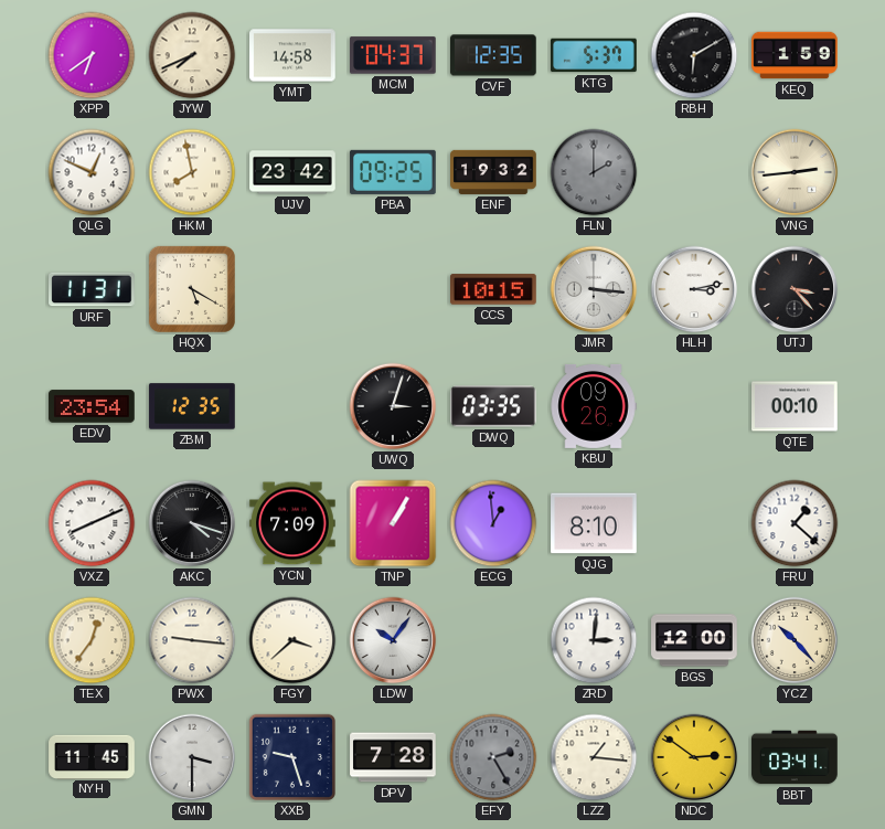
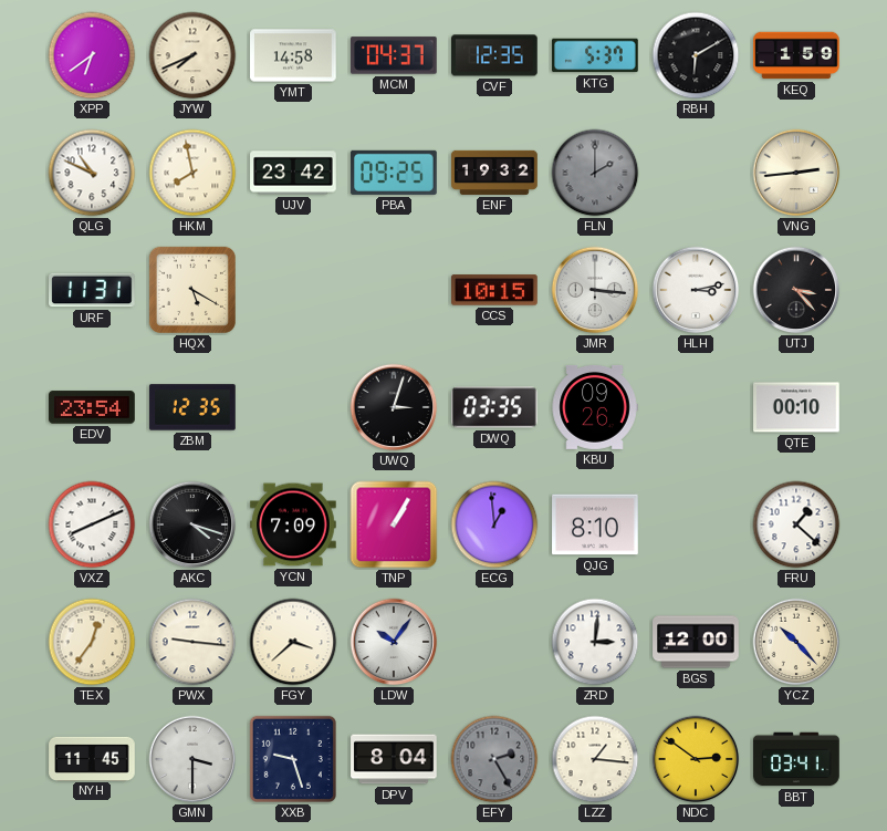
QLG: 12:49 -> 10:49
DPV: 7:28 -> 8:04
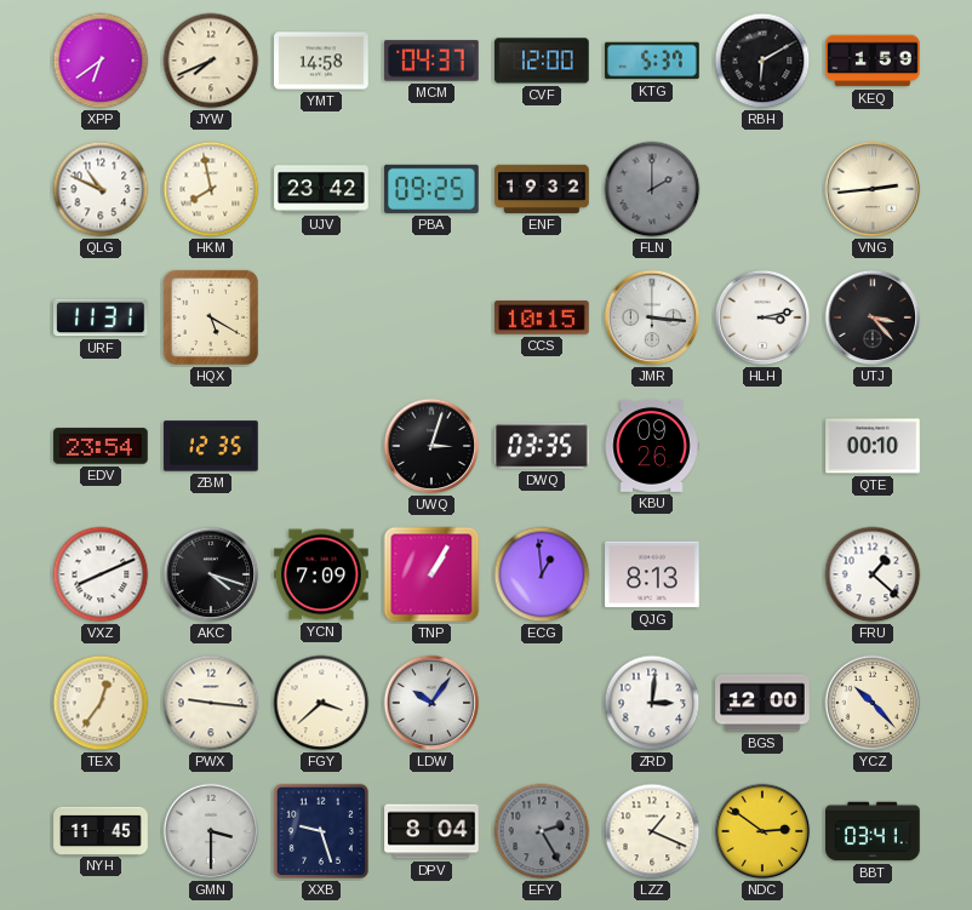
CVF: 12:35 -> 12:00
QJG: 8:10 -> 8:13
LZZ: 1:16 -> 1:19
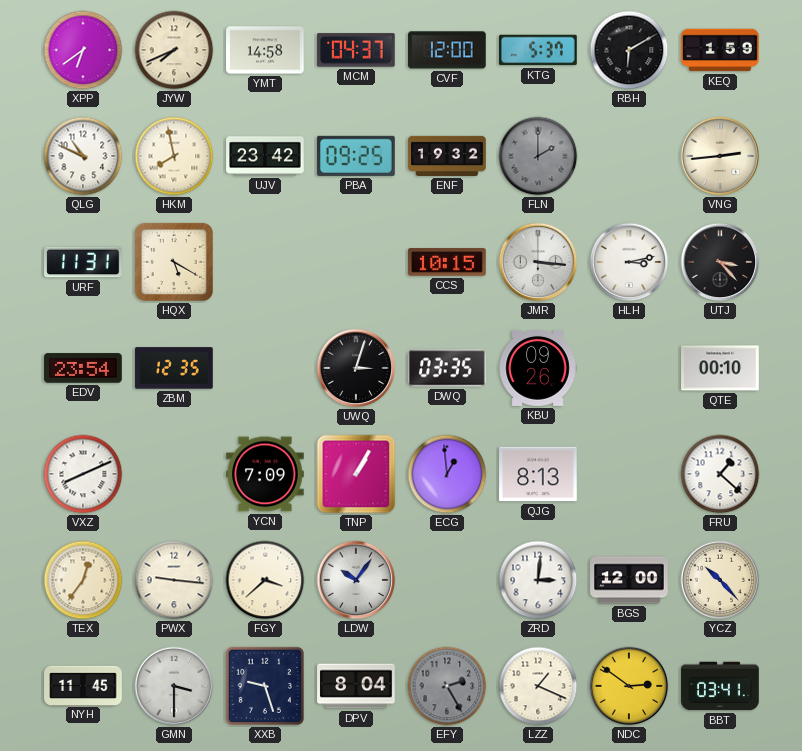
AKC: 4:18 -> none
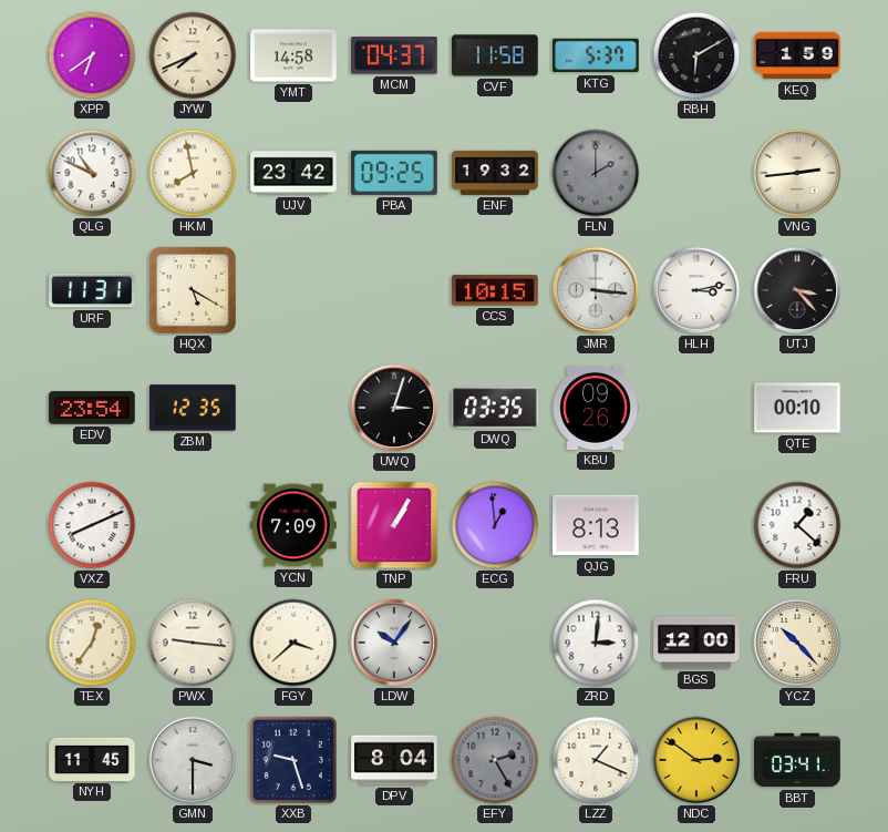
CVF: 12:00 -> 11:58
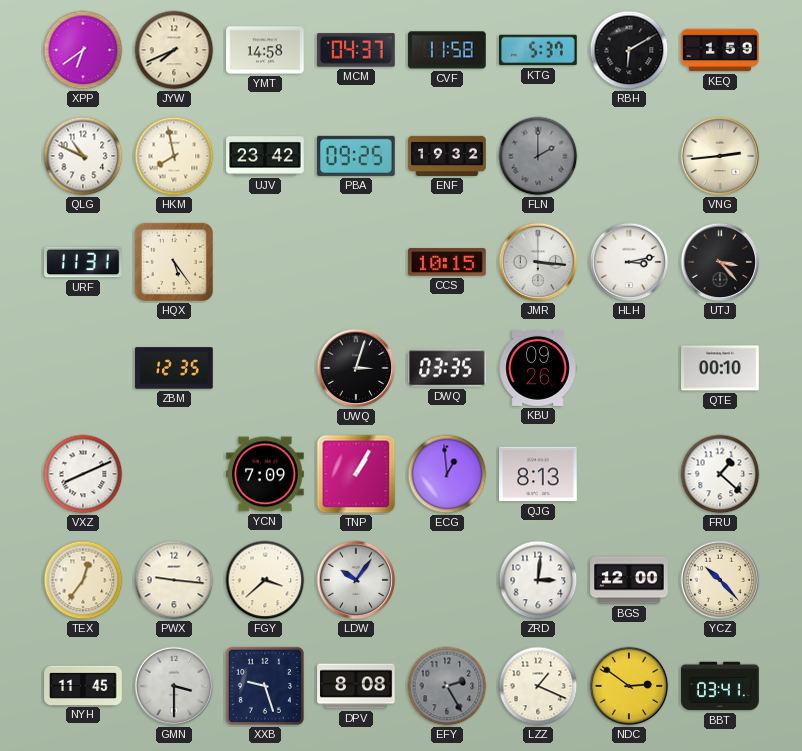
HQX: 5:20 -> 5:24
EDV: 23:54 -> none
DPV: 8:04 -> 8:08
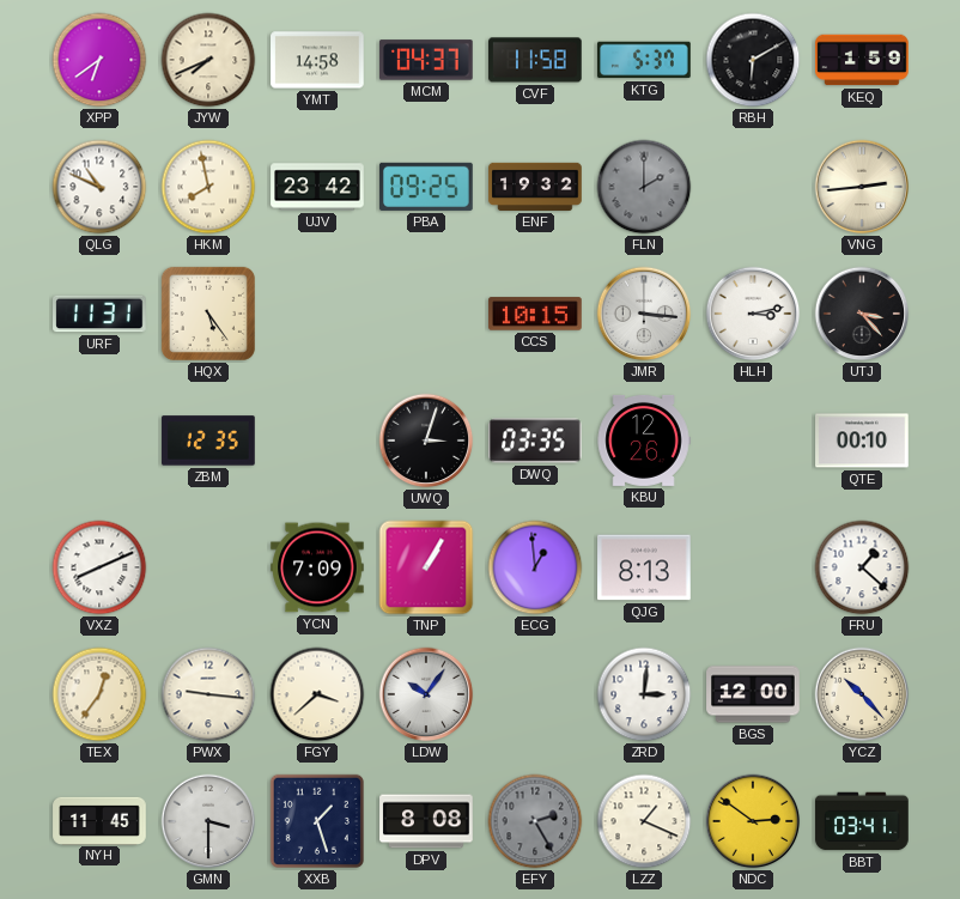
KBU: 09:26 -> 12:26
XXB: 9:27 -> 1:27
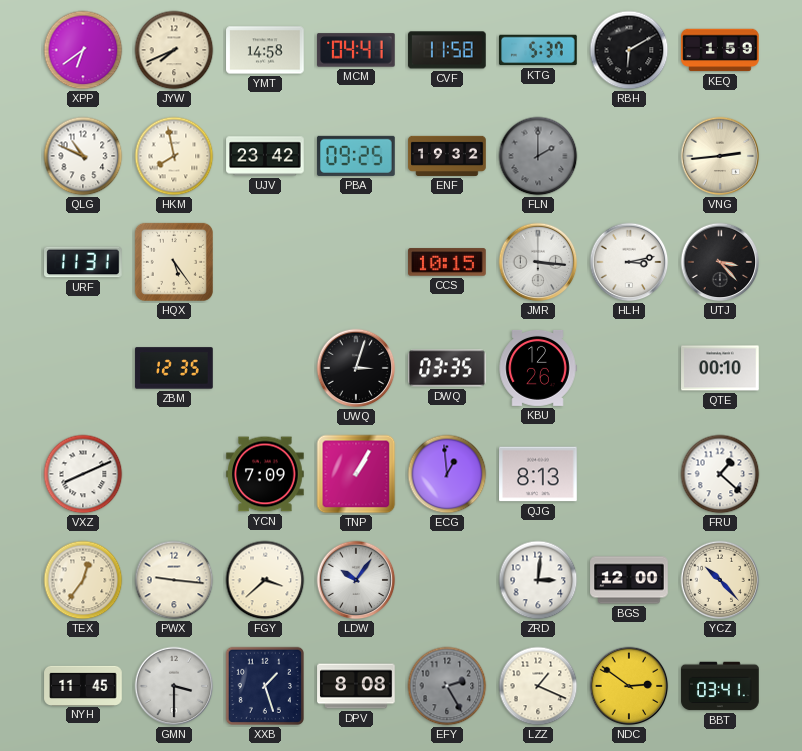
MCM: 04:37 -> 04:41
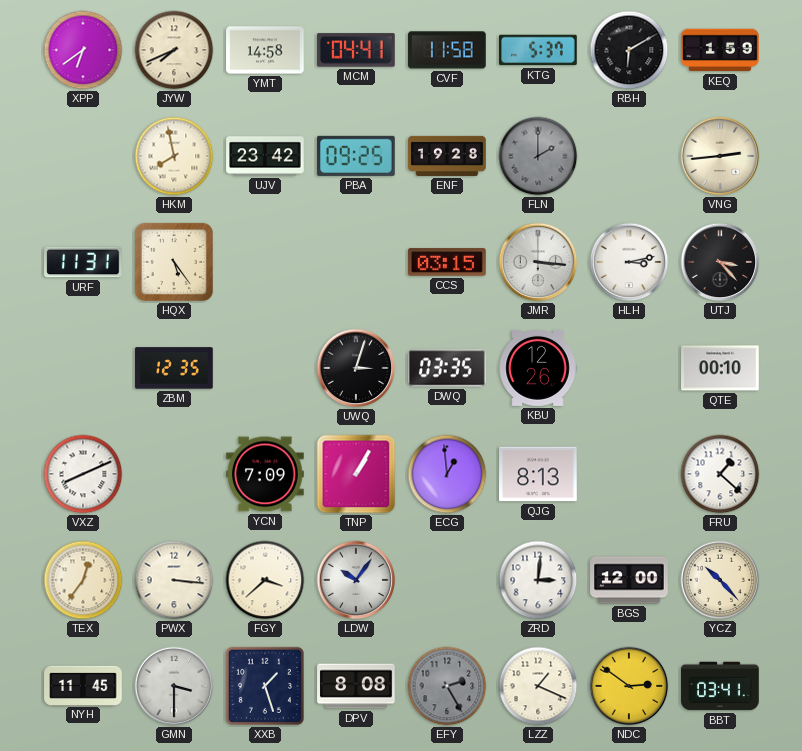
QLG: 10:49 -> none
ENF: 19:32 -> 19:28
CCS: 10:15 -> 03:15
PWX: 9:16 -> 3:16
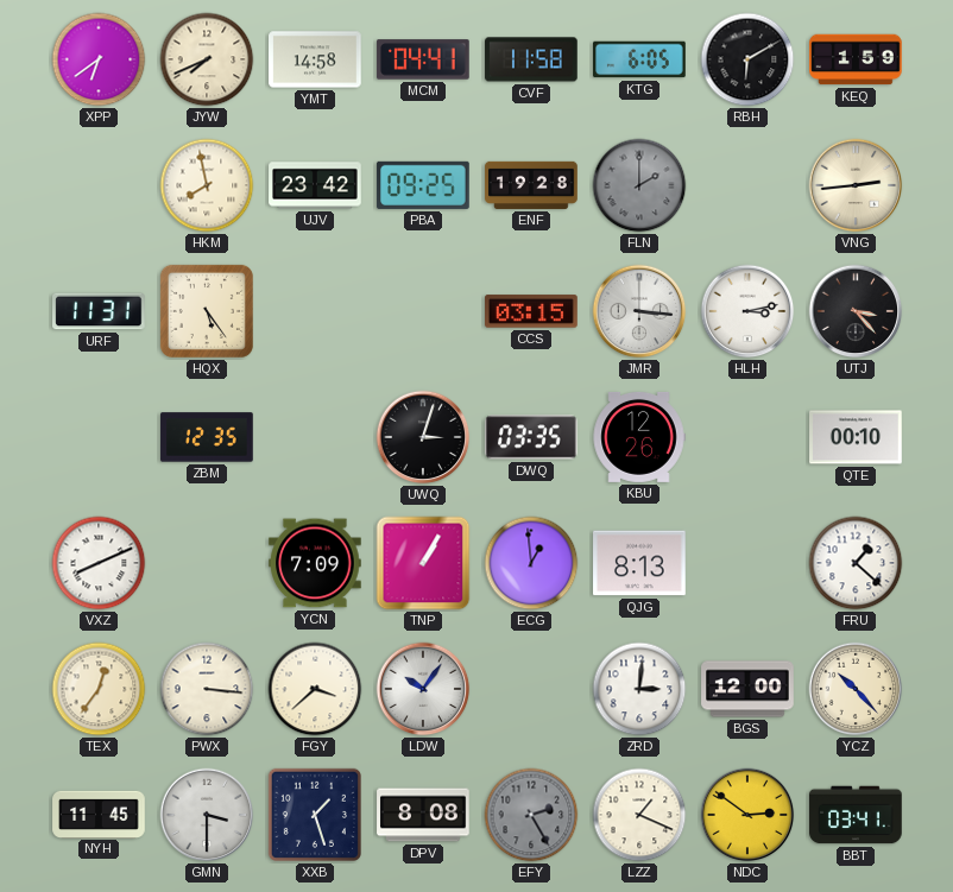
KTG: 5:37 -> 6:05
